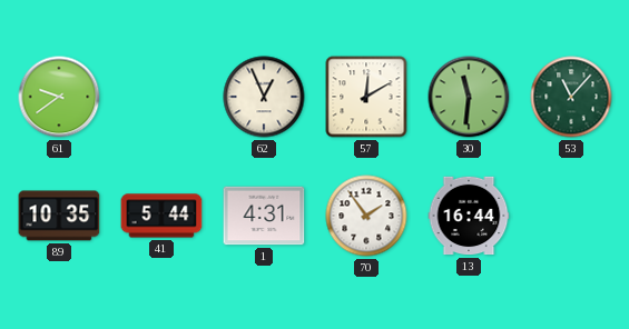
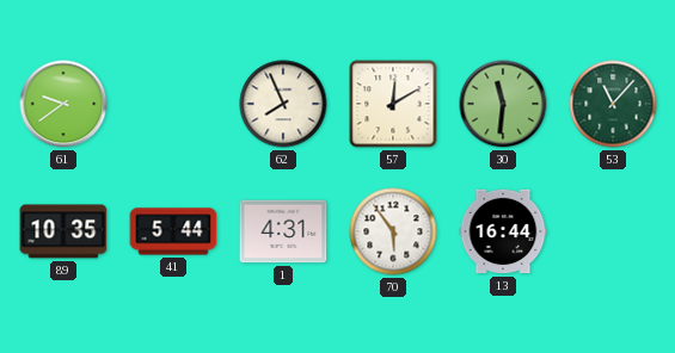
62: 12:56 -> 7:56
70: 1:54 -> 5:54
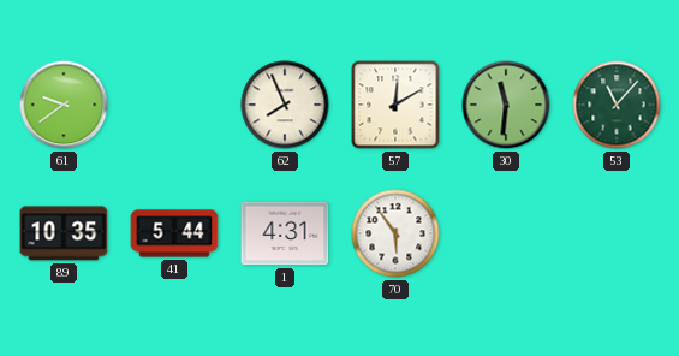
13: 16:44 -> none
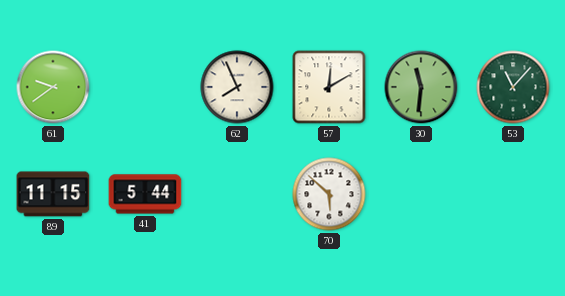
89: 10:35 -> 11:15
1: 4:31 -> none
70: 5:54 -> 5:52
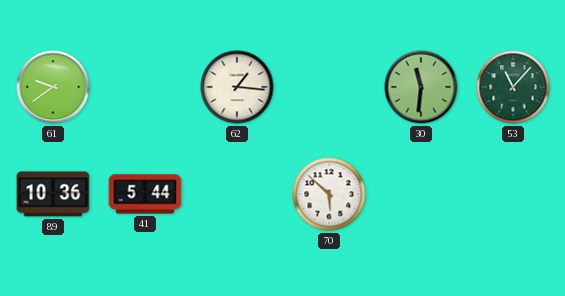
62: 7:56 -> 1:16
57: 12:10 -> none
89: 11:15 -> 10:36
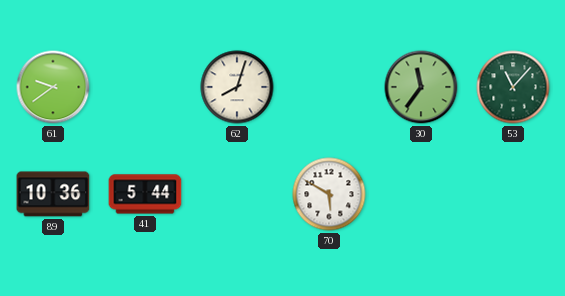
62: 1:16 -> 8:03
30: 11:31 -> 11:36
70: 5:52 -> 5:50
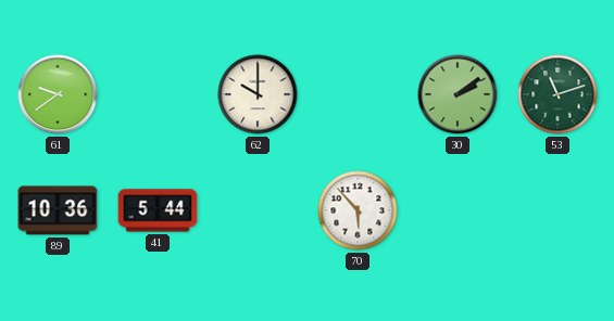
62: 8:03 -> 10:00
30: 11:36 -> 2:09
53: 11:07 -> 11:12
70: 5:50 -> 5:53
